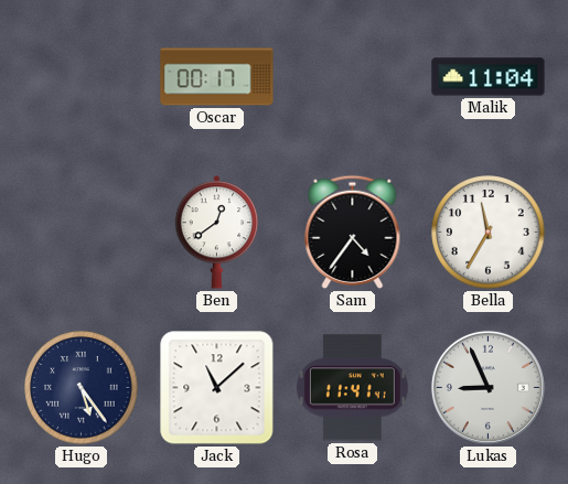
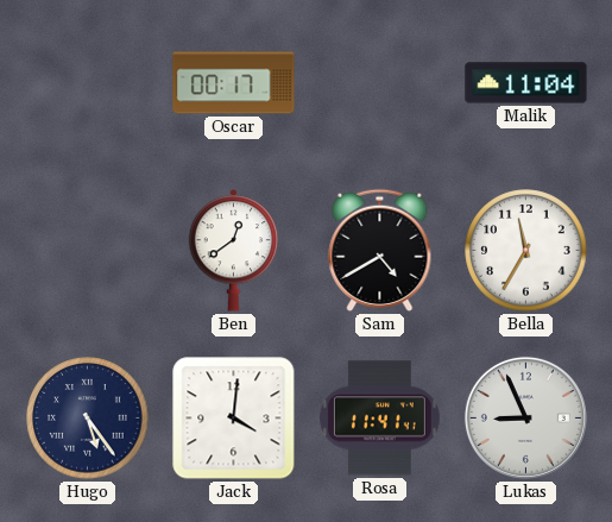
Sam: 4:36 -> 4:40
Jack: 11:08 -> 4:01
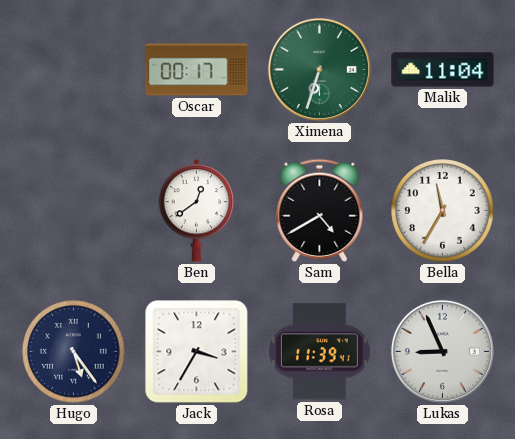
Ximena: none -> 6:33
Jack: 4:01 -> 3:35
Rosa: 11:41 -> 11:39
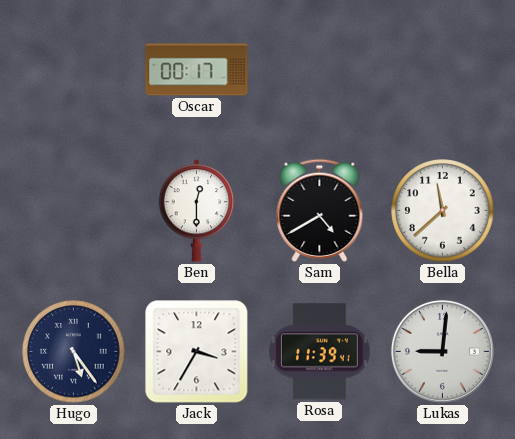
Ximena: 6:33 -> none
Malik: 11:04 -> none
Ben: 12:39 -> 12:30
Bella: 11:35 -> 11:38
Lukas: 8:56 -> 9:01
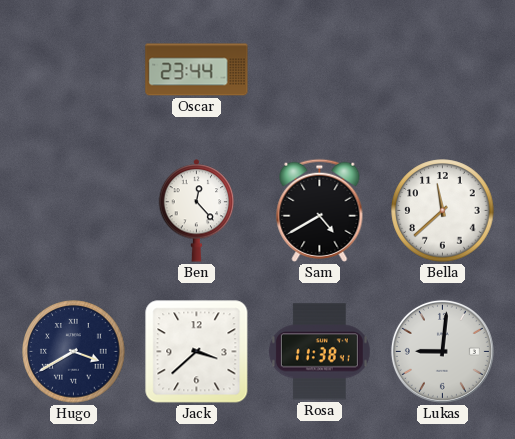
Oscar: 00:17 -> 23:44
Ben: 12:30 -> 12:23
Hugo: 5:24 -> 3:40
Jack: 3:35 -> 3:38
Rosa: 11:39 -> 11:38
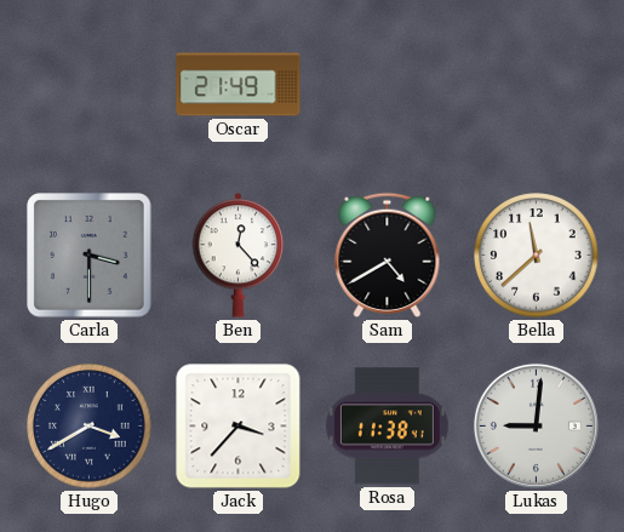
Oscar: 23:44 -> 21:49
Carla: none -> 3:30
Jack: 3:38 -> 3:37
